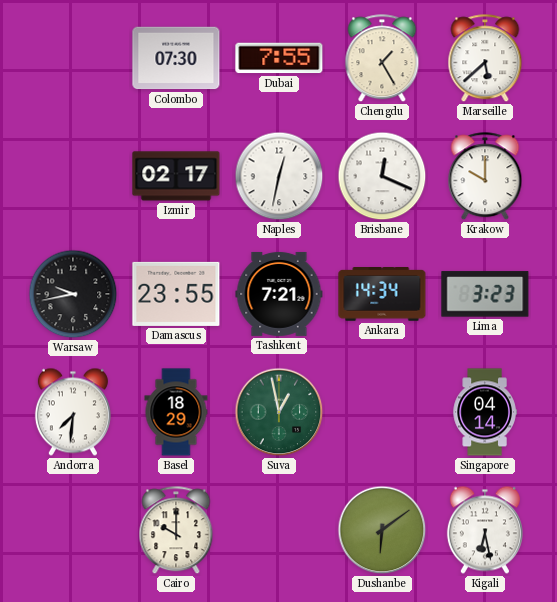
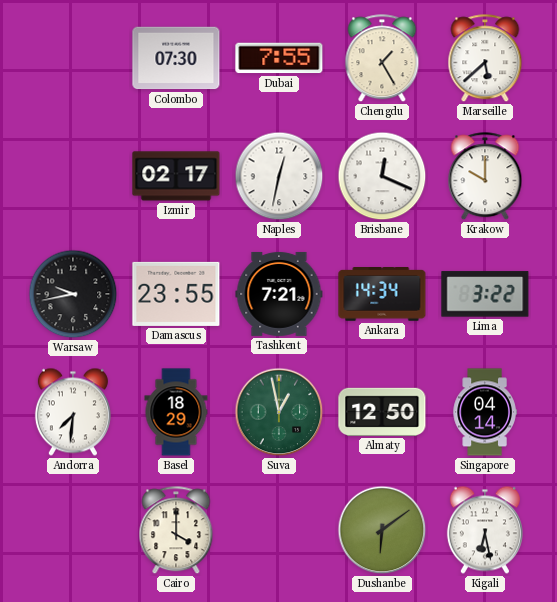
Lima: 3:23 -> 3:22
Almaty: none -> 12:50
Cairo: 10:00 -> 4:00
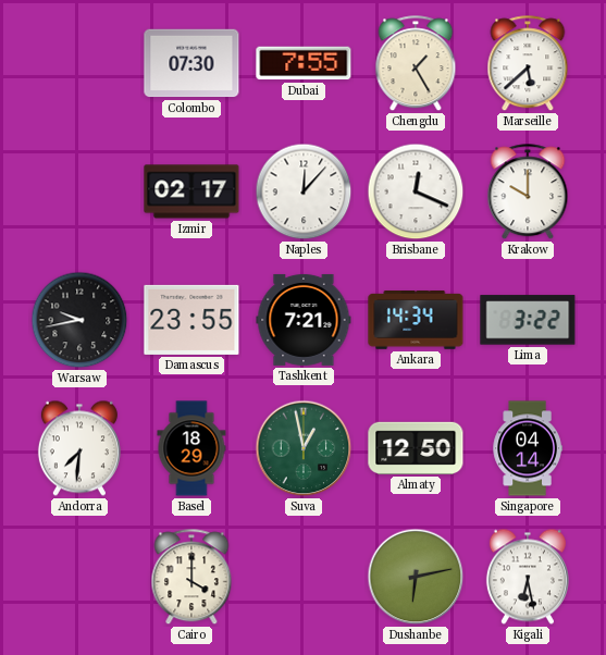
Naples: 12:32 -> 12:07
Dushanbe: 6:09 -> 6:13
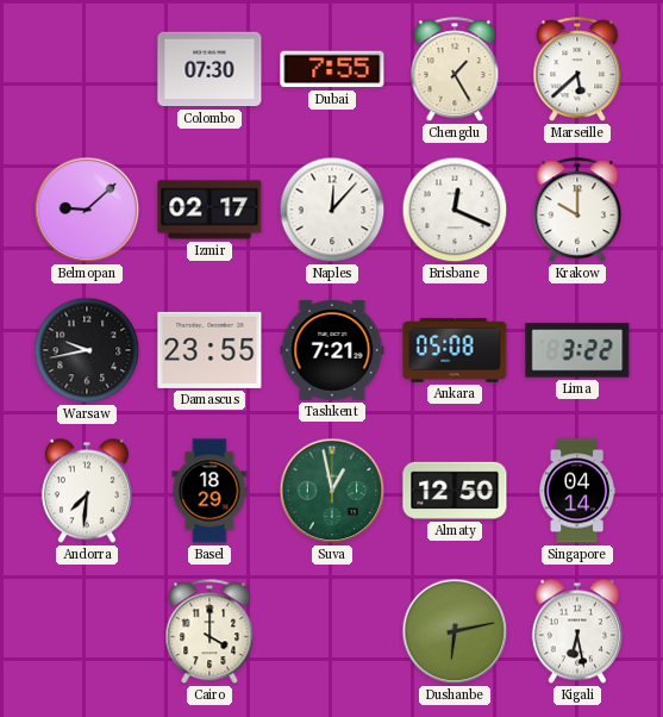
Belmopan: none -> 9:08
Ankara: 14:34 -> 05:08
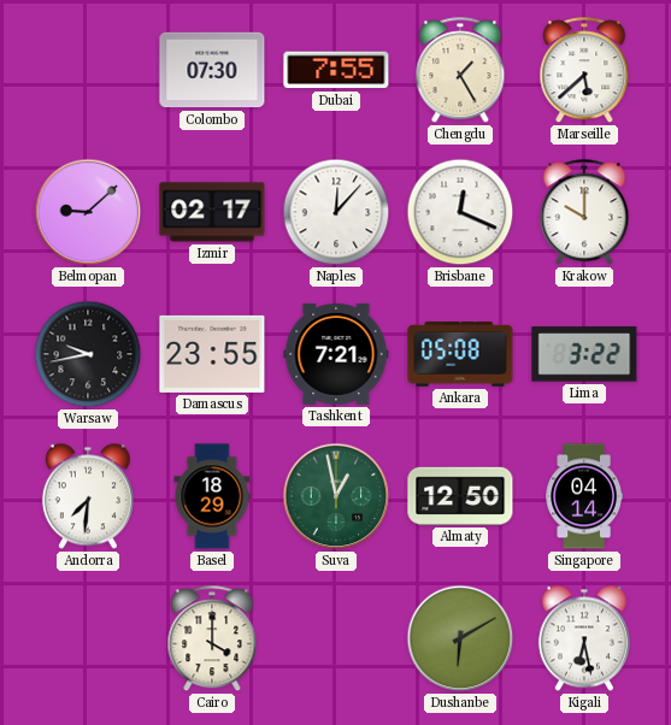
Dushanbe: 6:13 -> 6:10
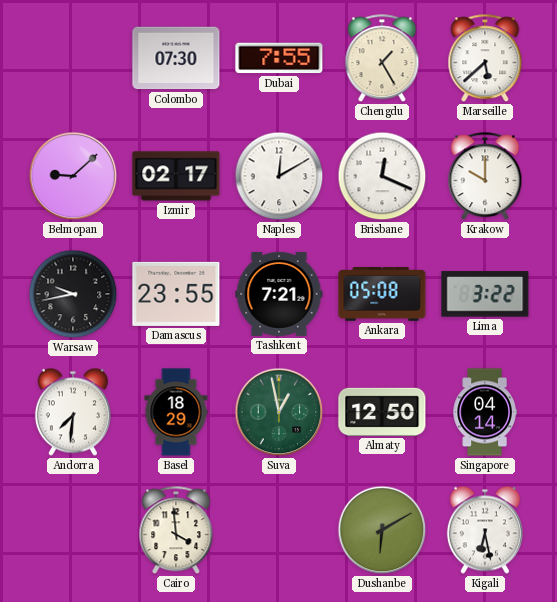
Naples: 12:07 -> 12:10
Cairo: 4:00 -> 3:59
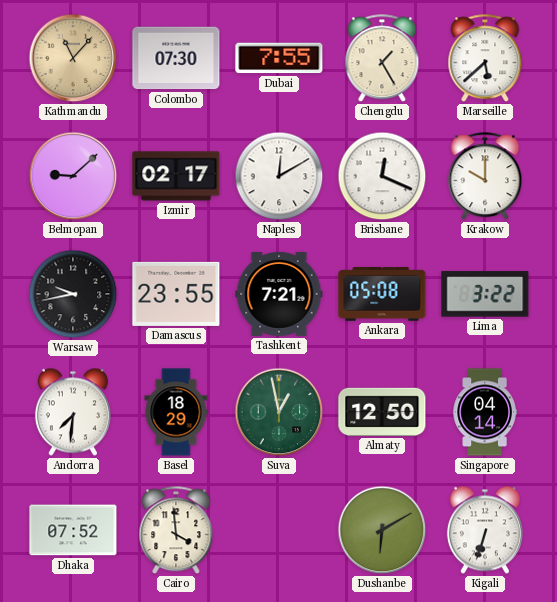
Kathmandu: none -> 11:07
Dhaka: none -> 07:52
Kigali: 6:28 -> 6:33
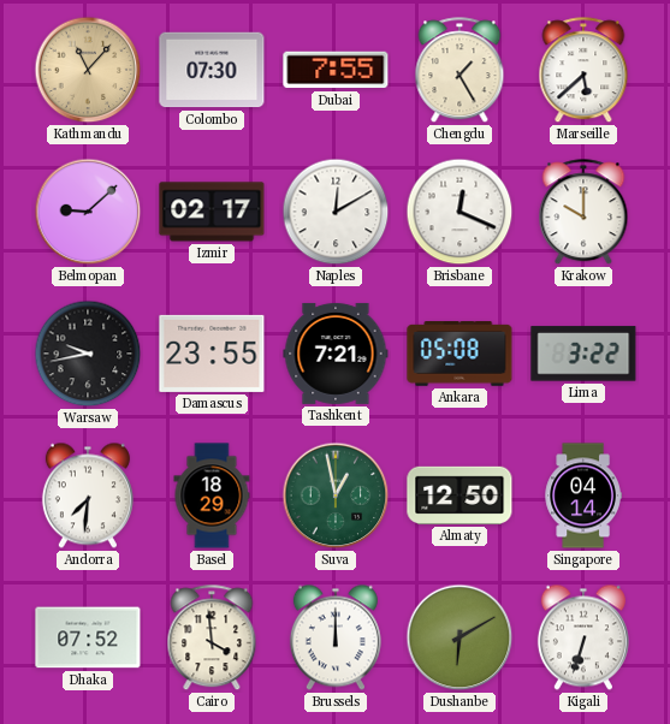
Brussels: none -> 12:00
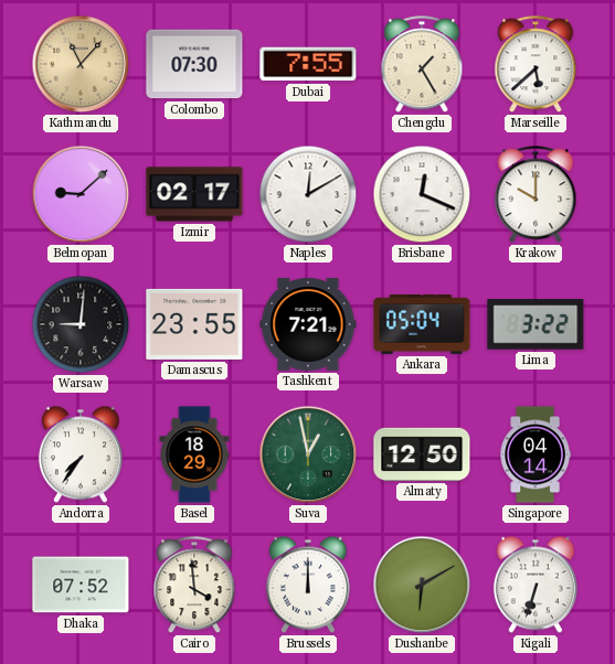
Warsaw: 9:43 -> 9:01
Ankara: 05:08 -> 05:04
Andorra: 7:31 -> 7:36
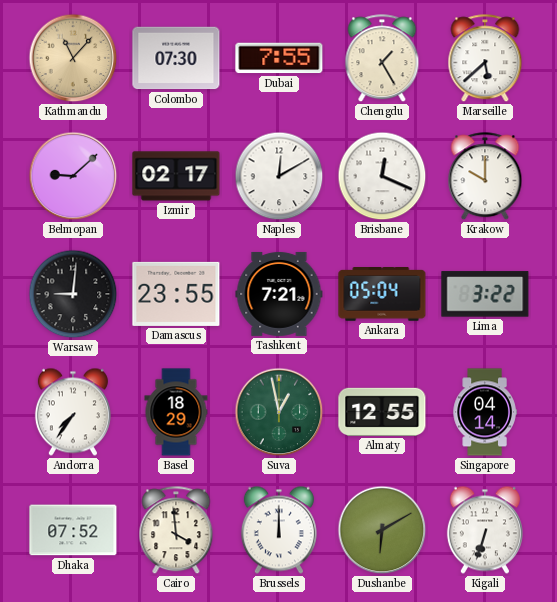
Almaty: 12:50 -> 12:55
